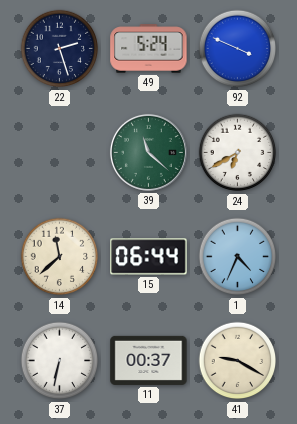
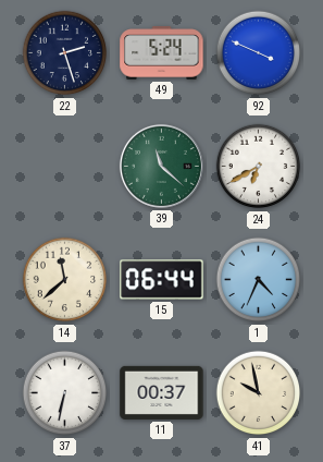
41: 9:20 -> 9:58
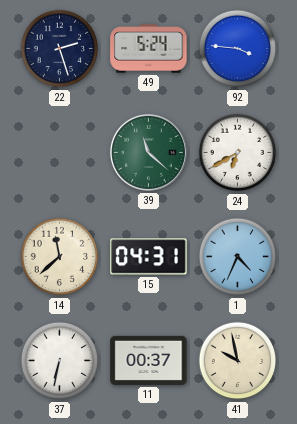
92: 3:49 -> 3:46
15: 06:44 -> 04:31
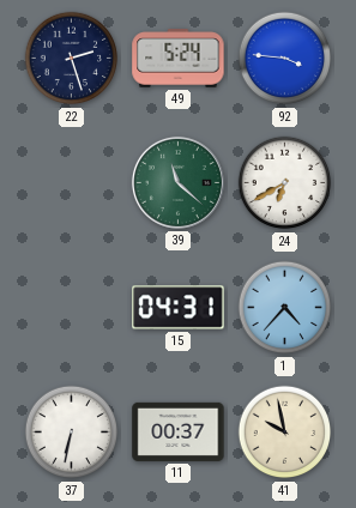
14: 11:38 -> none
1: 4:34 -> 4:37
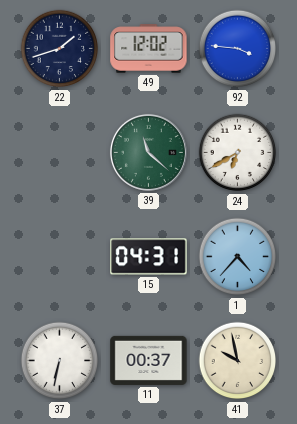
22: 2:27 -> 1:42
49: 5:24 -> 12:02
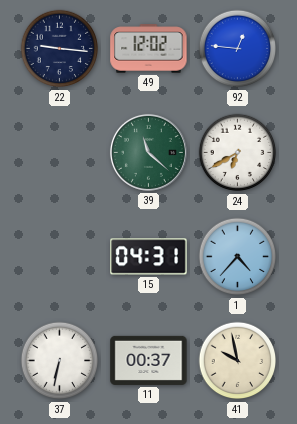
22: 1:42 -> 9:16
92: 3:46 -> 12:46
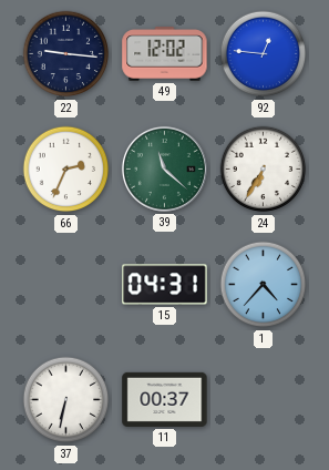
66: none -> 2:34
24: 6:40 -> 6:35
41: 9:58 -> none
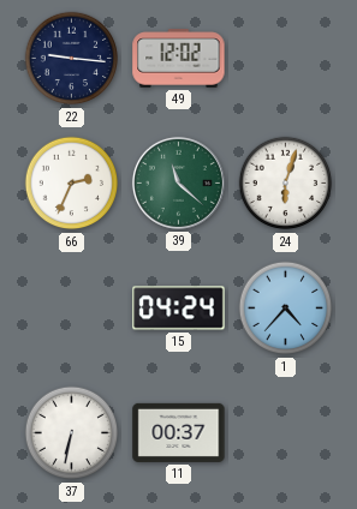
92: 12:46 -> none
24: 6:35 -> 6:03
15: 04:31 -> 04:24
